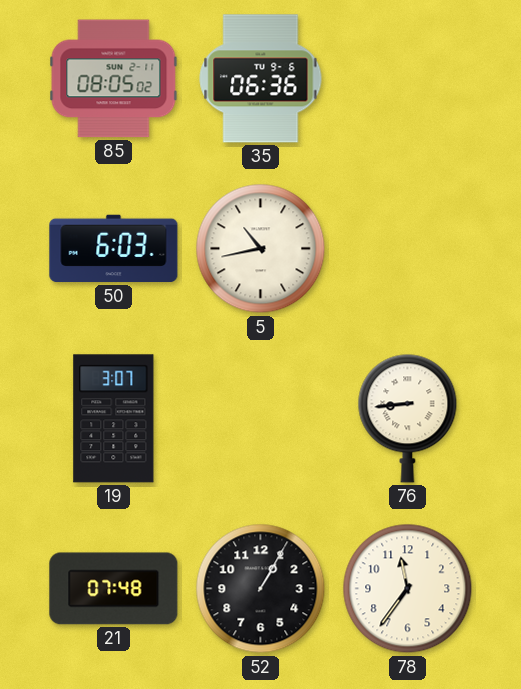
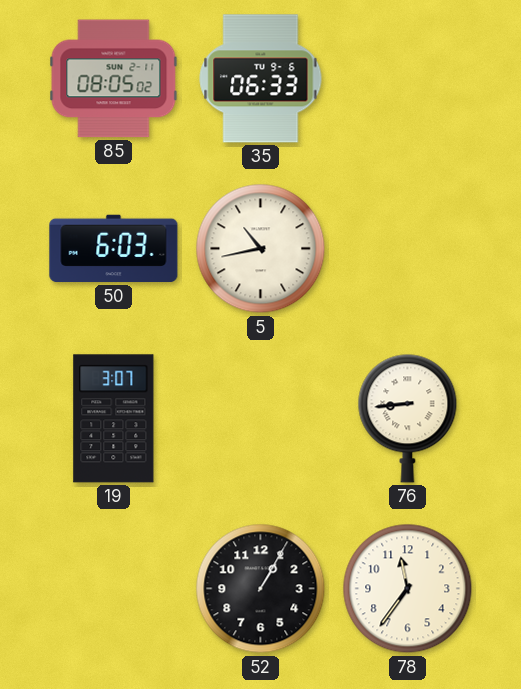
35: 06:36 -> 06:33
21: 07:48 -> none
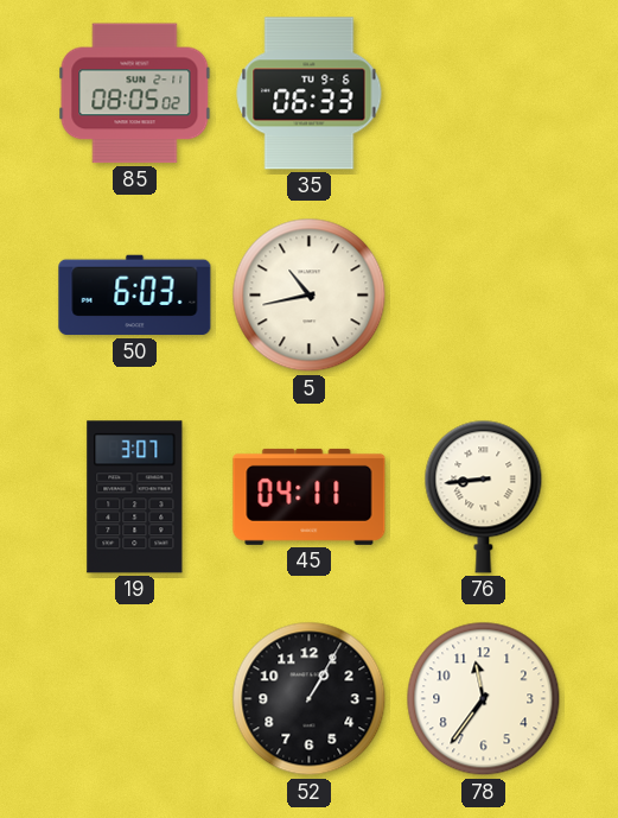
45: none -> 04:11
